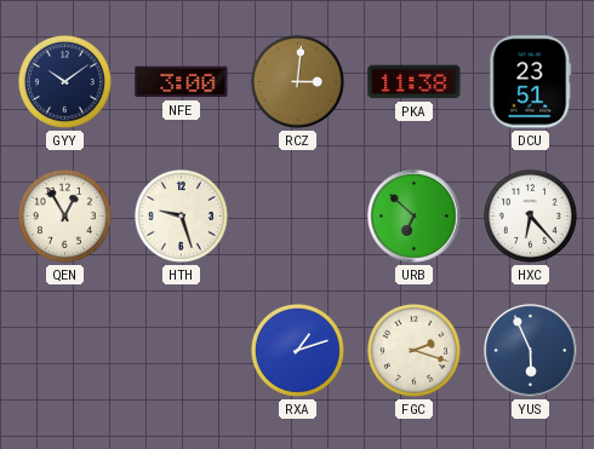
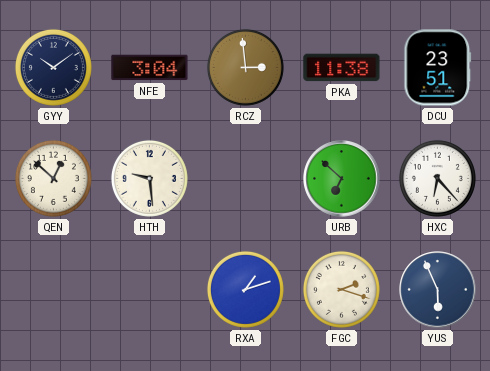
NFE: 3:00 -> 3:04
RCZ: 3:01 -> 2:59
QEN: 12:55 -> 12:52
HTH: 9:27 -> 9:29
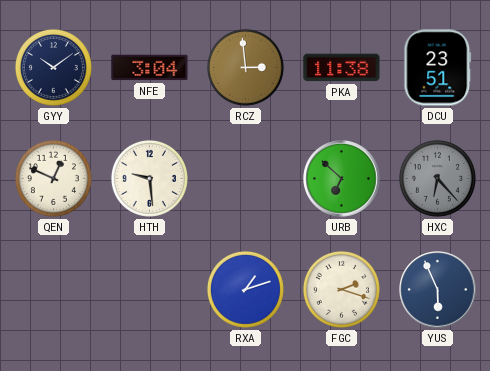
QEN: 12:52 -> 12:49
HXC dial: white -> grey
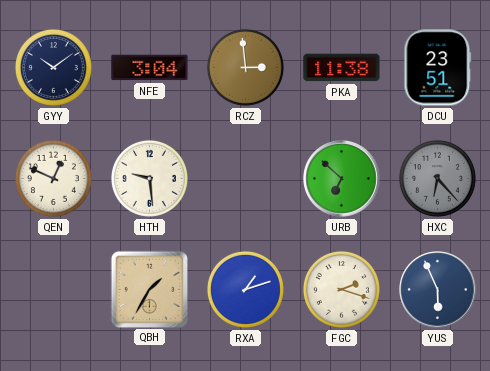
QBH: none -> 1:35
